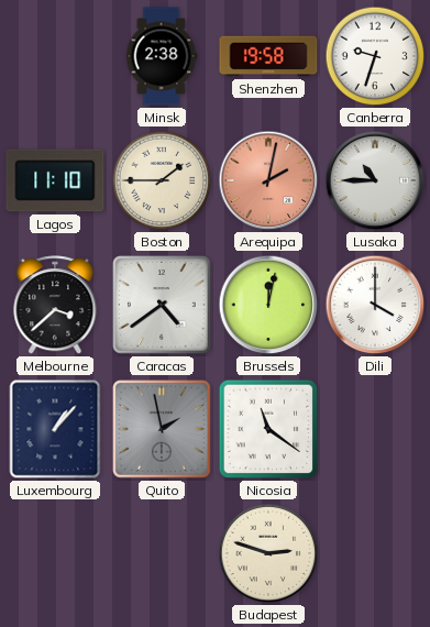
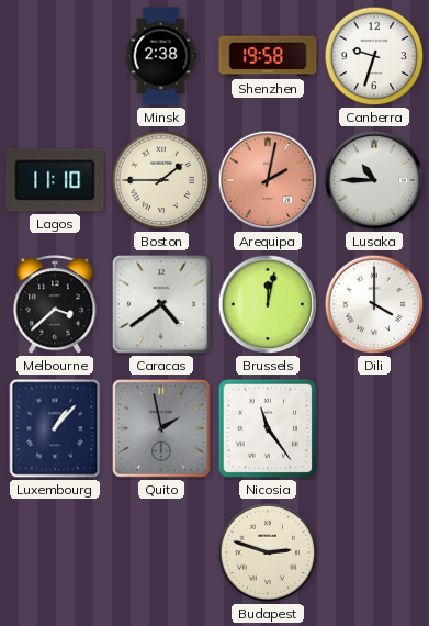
Nicosia: 11:21 -> 11:24
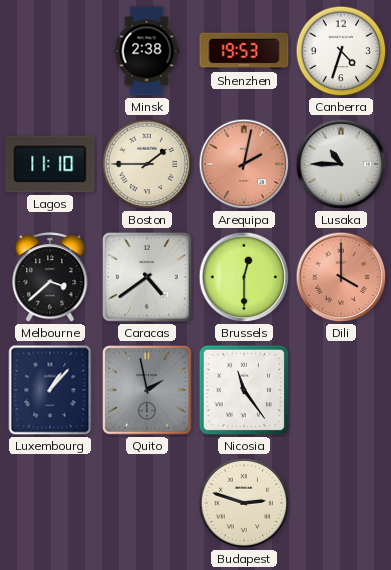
Shenzhen: 19:58 -> 19:53
Canberra: 9:33 -> 4:33
Brussels: 12:02 -> 12:30
Dili dial: white -> salmon
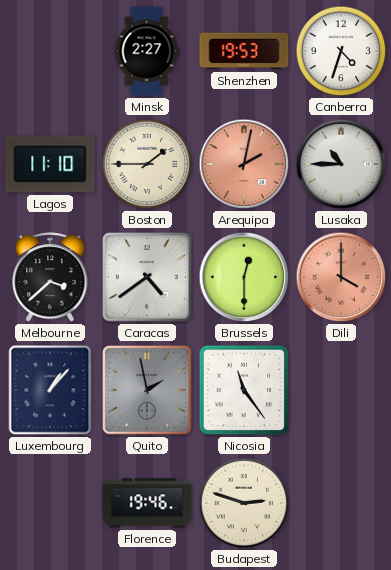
Minsk: 2:38 -> 2:27
Florence: none -> 19:46
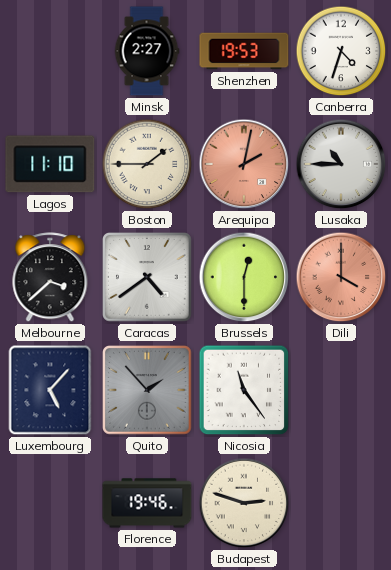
Luxembourg: 1:07 -> 5:07
Quito: 1:58 -> 1:53
